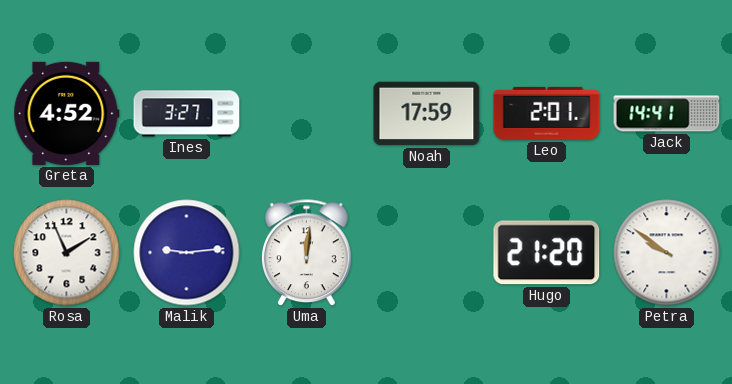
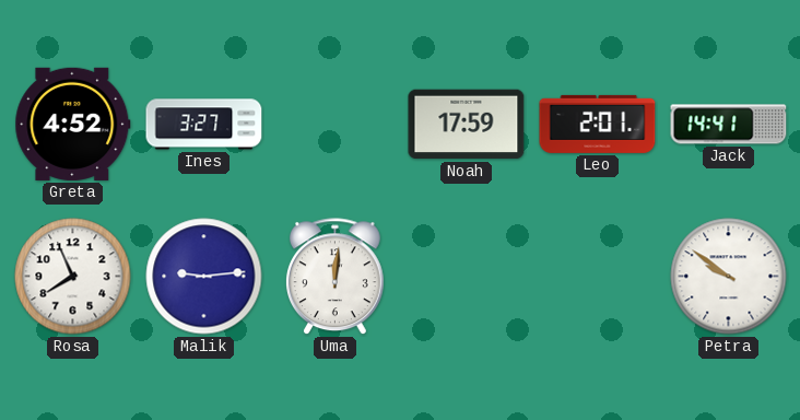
Rosa: 1:56 -> 7:56
Hugo: 21:20 -> none
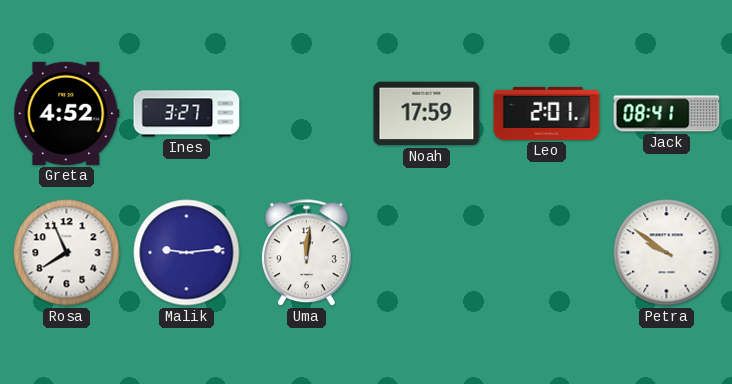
Jack: 14:41 -> 08:41
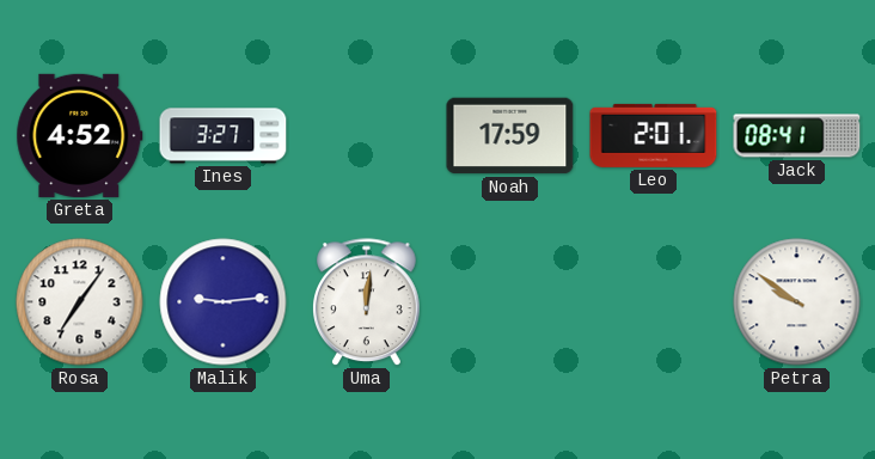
Rosa: 7:56 -> 7:06
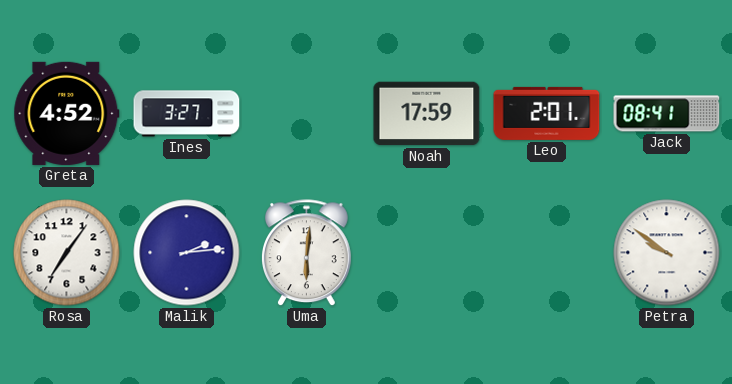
Malik: 9:14 -> 2:14
Uma: 12:01 -> 6:01
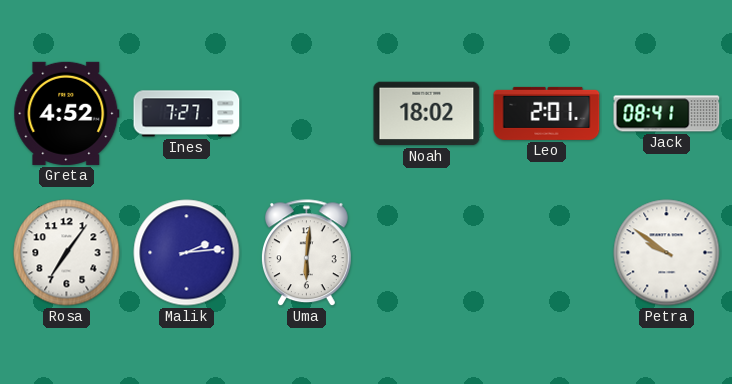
Ines: 3:27 -> 7:27
Noah: 17:59 -> 18:02
